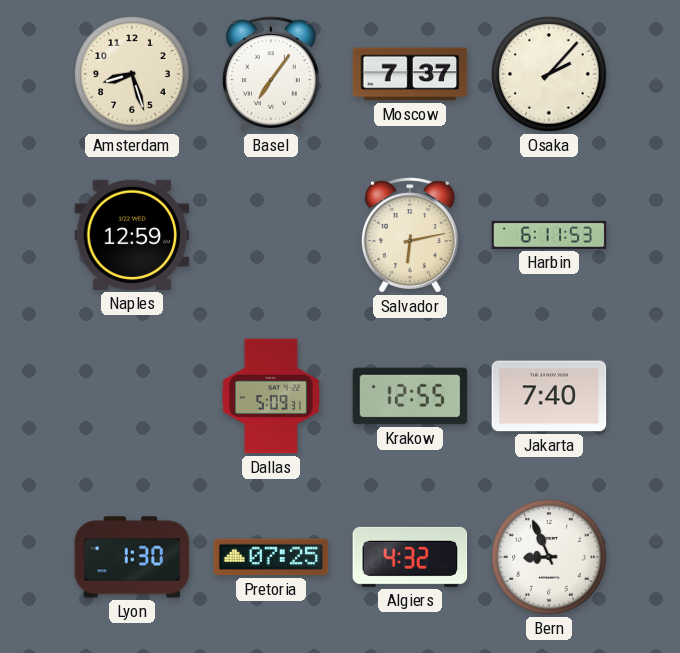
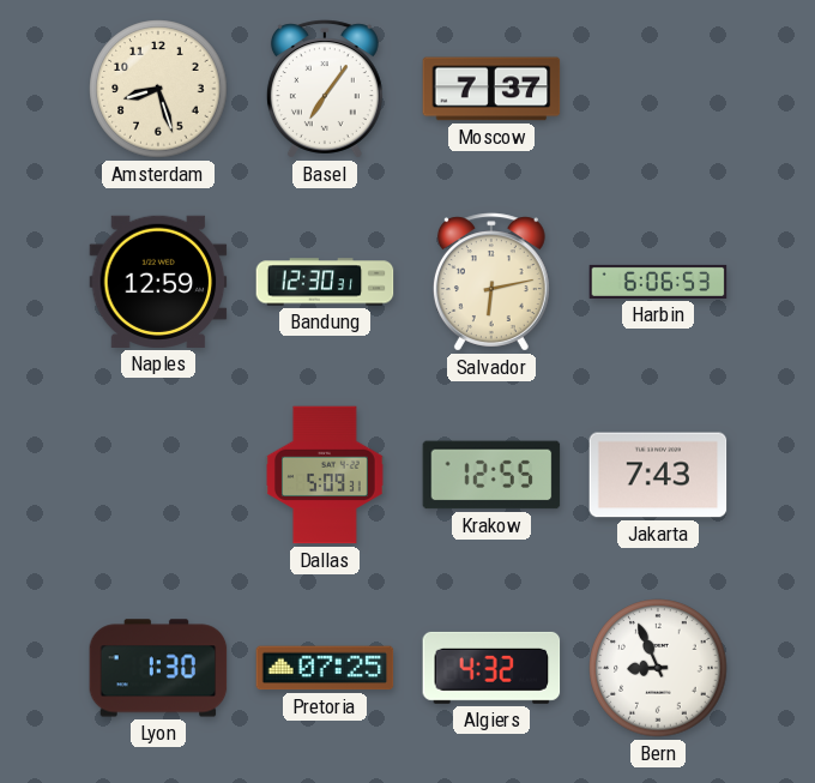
Osaka: 2:07 -> none
Bandung: none -> 12:30
Harbin: 6:11 -> 6:06
Jakarta: 7:40 -> 7:43
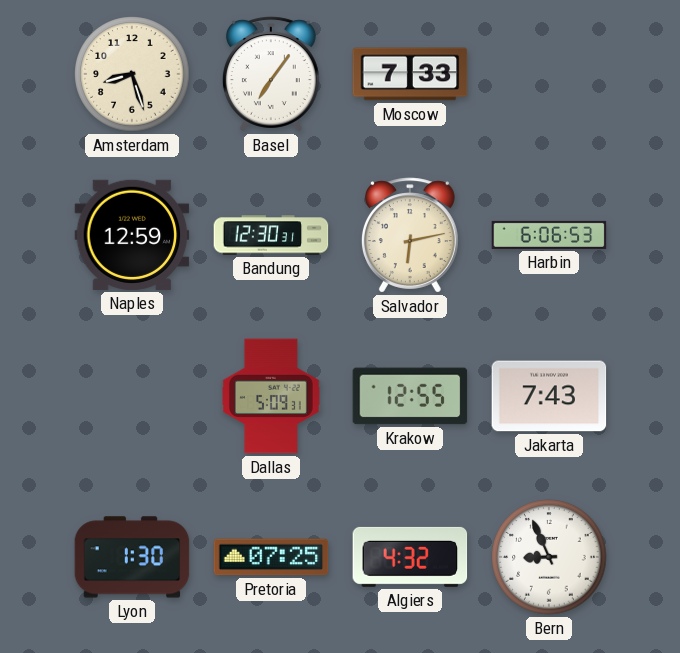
Moscow: 7:37 -> 7:33
